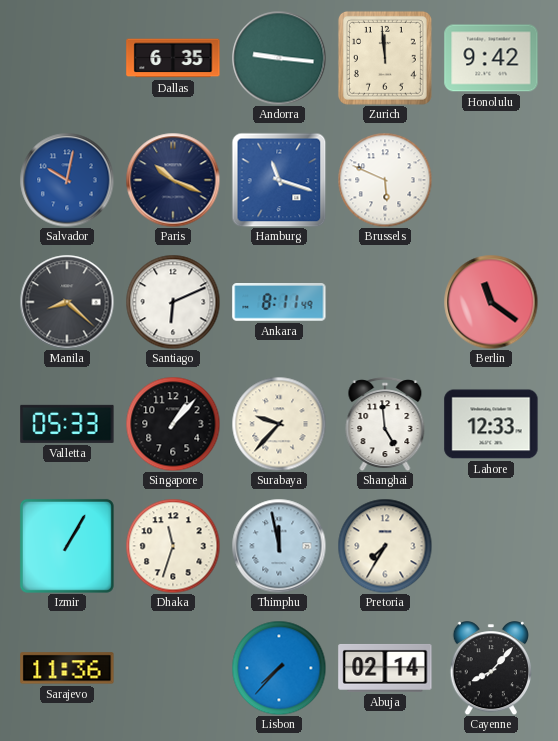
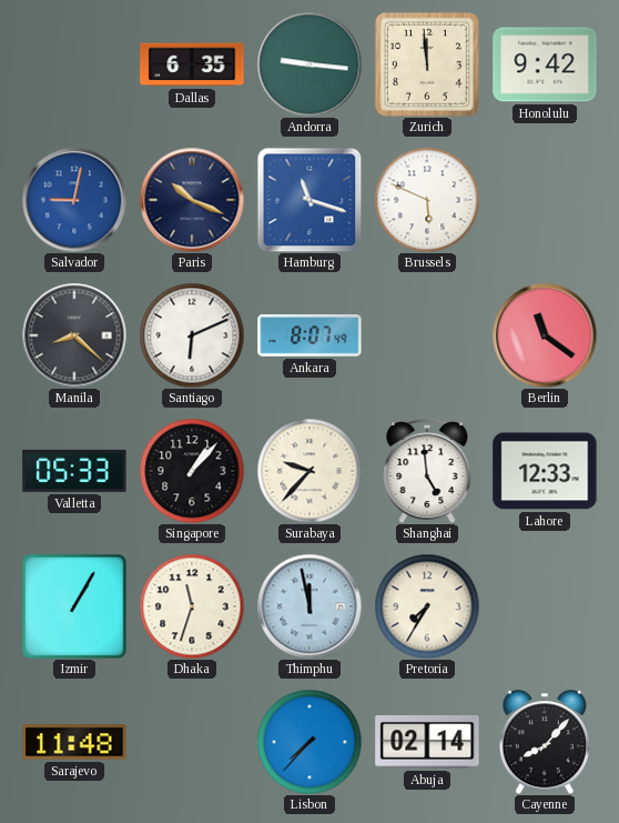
Salvador: 10:02 -> 9:02
Ankara: 8:11 -> 8:07
Sarajevo: 11:36 -> 11:48
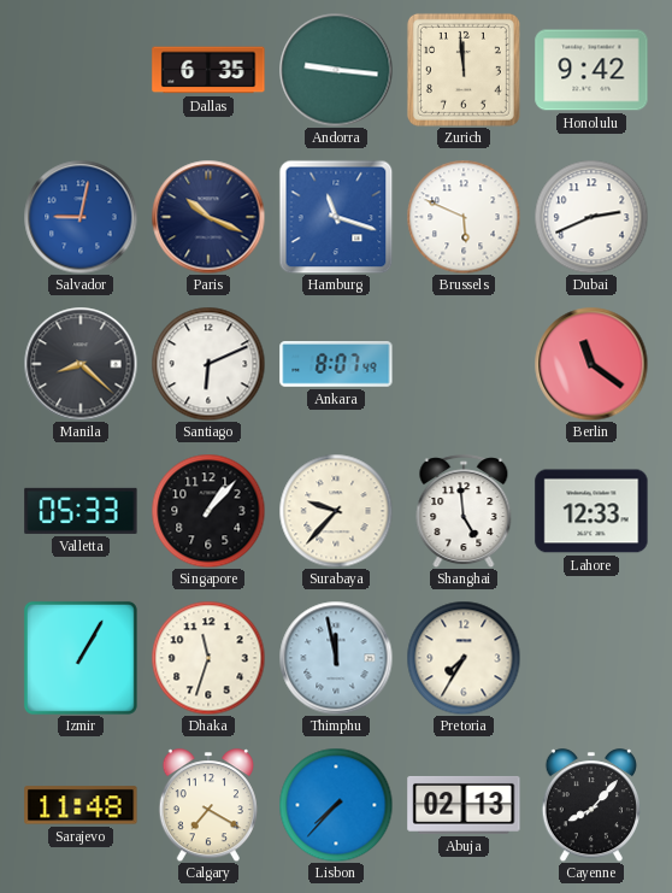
Dubai: none -> 2:41
Calgary: none -> 7:20
Abuja: 02:14 -> 02:13
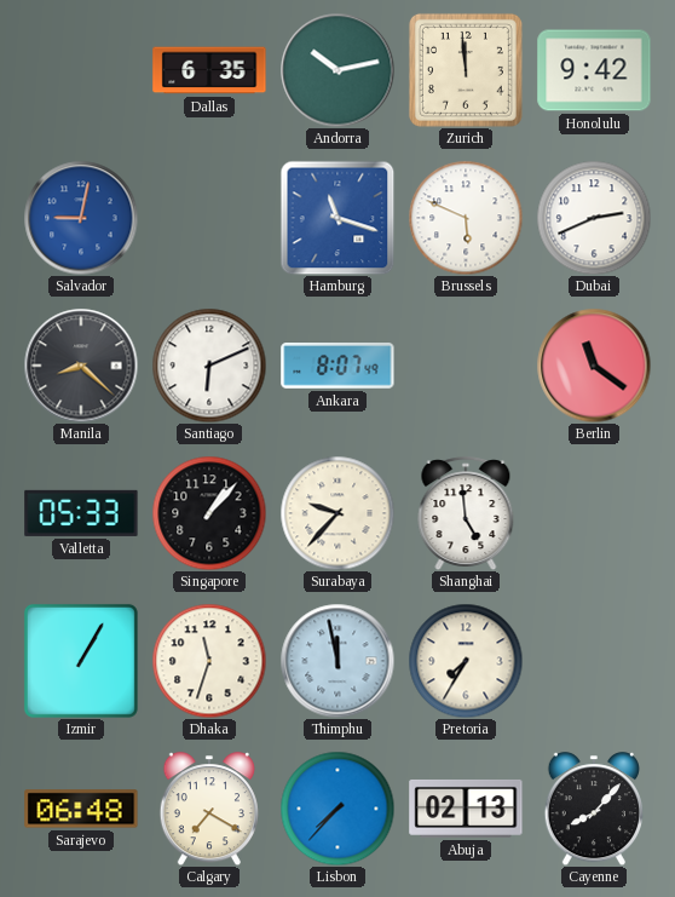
Andorra: 9:16 -> 10:13
Paris: 10:19 -> none
Lahore: 12:33 -> none
Sarajevo: 11:48 -> 06:48
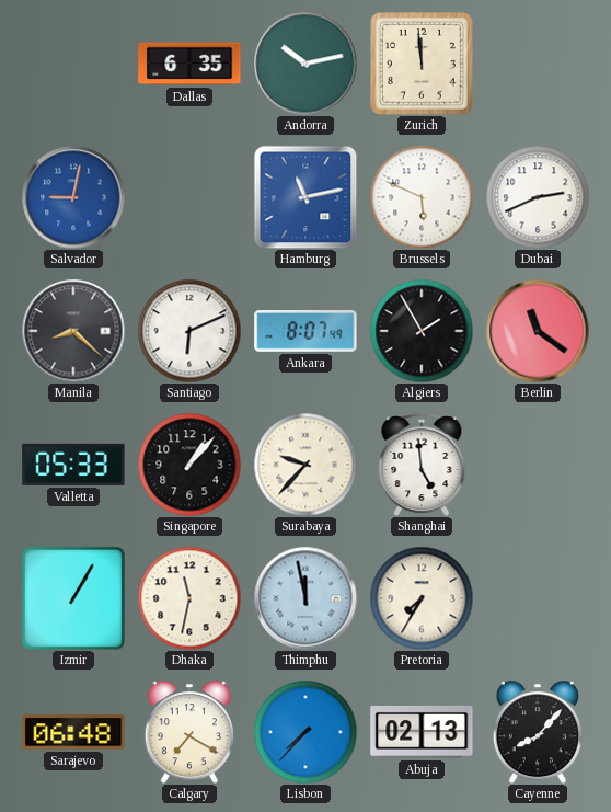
Honolulu: 9:42 -> none
Hamburg: 11:18 -> 11:13
Algiers: none -> 1:55
Dhaka: 11:33 -> 11:32
